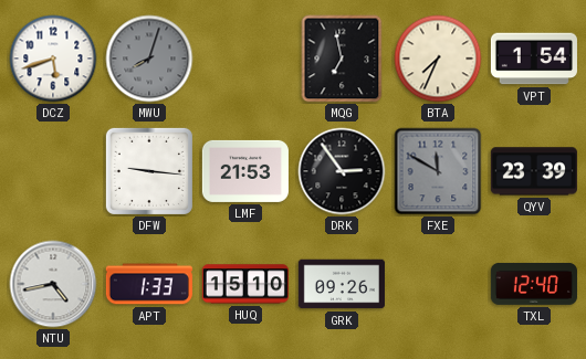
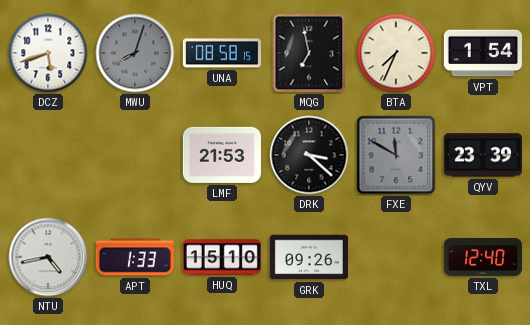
UNA: none -> 08:58
DFW: 9:16 -> none
DRK: 2:54 -> 3:22
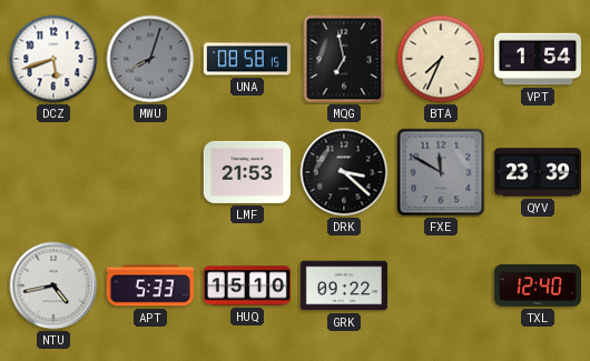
APT: 1:33 -> 5:33
GRK: 09:26 -> 09:22
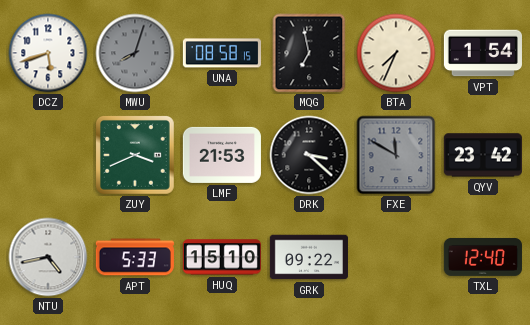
ZUY: none -> 3:41
QYV: 23:39 -> 23:42
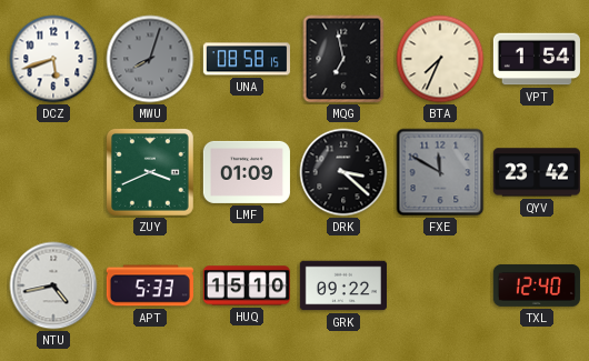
LMF: 21:53 -> 01:09
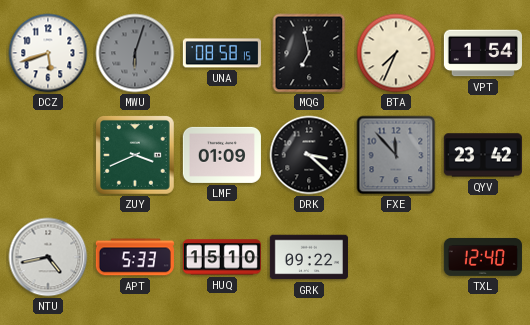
MWU: 8:03 -> 6:03
FXE: 11:50 -> 11:53
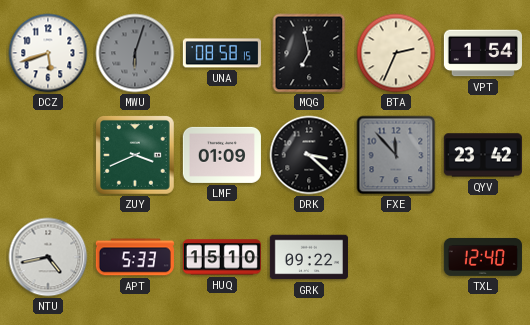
BTA: 7:34 -> 2:34
